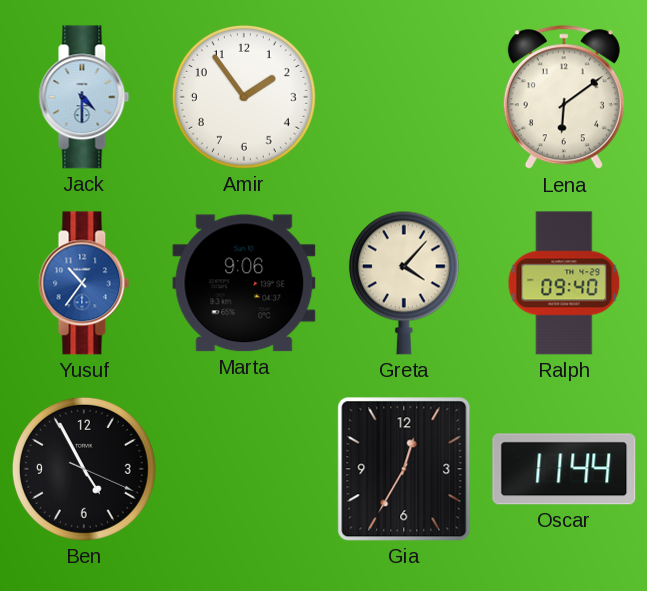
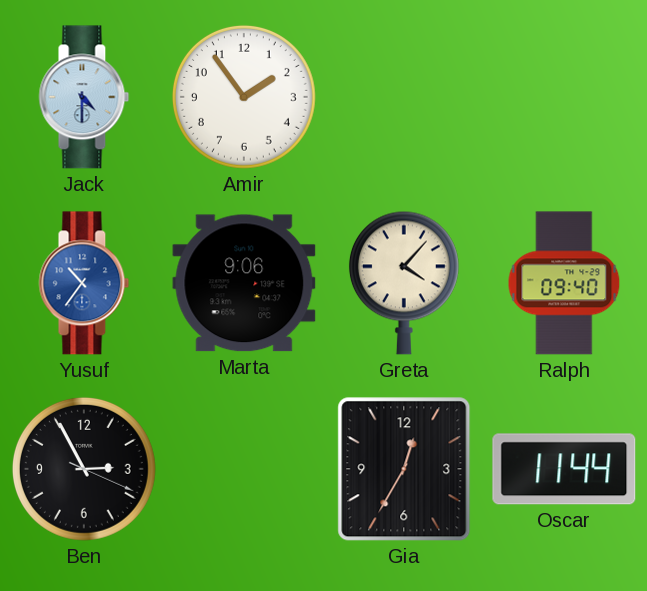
Lena: 6:09 -> none
Ben: 4:55 -> 2:55
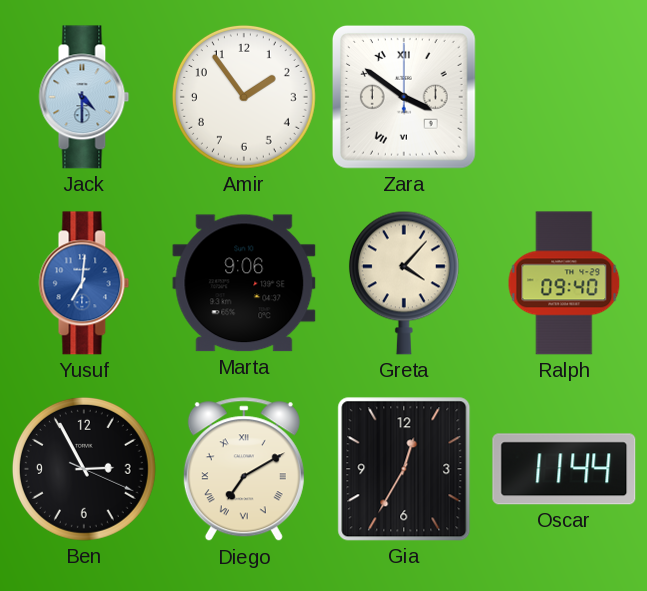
Zara: none -> 3:51
Yusuf: 10:36 -> 7:01
Diego: none -> 7:10
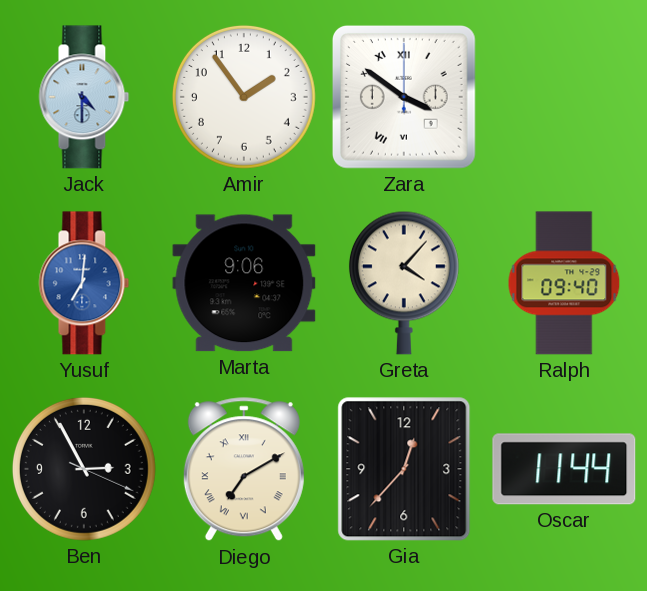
Gia: 12:35 -> 12:37
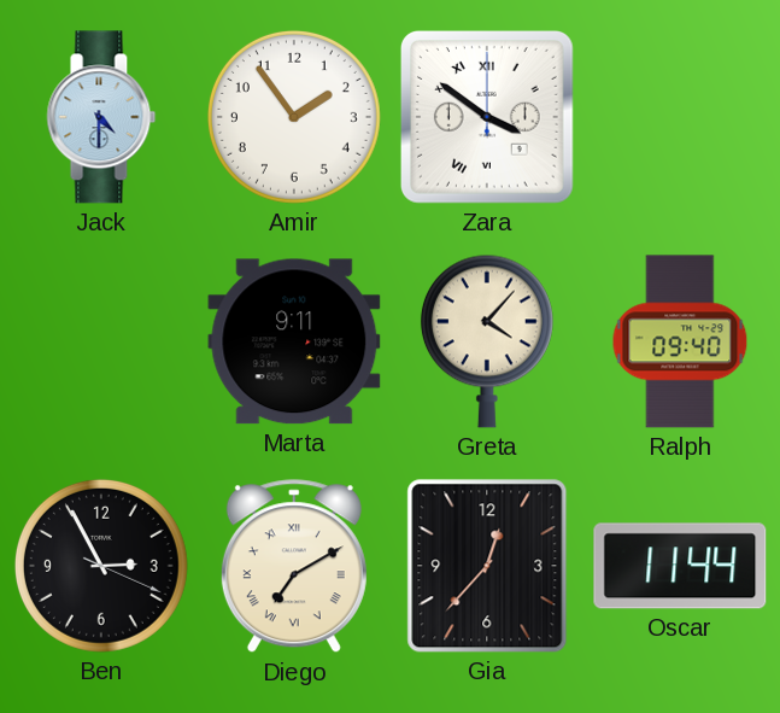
Yusuf: 7:01 -> none
Marta: 9:06 -> 9:11
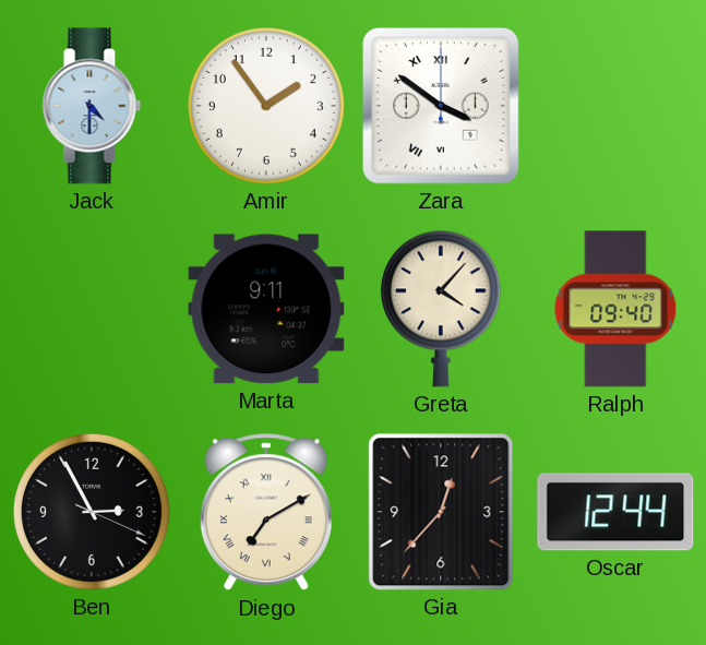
Oscar: 11:44 -> 12:44
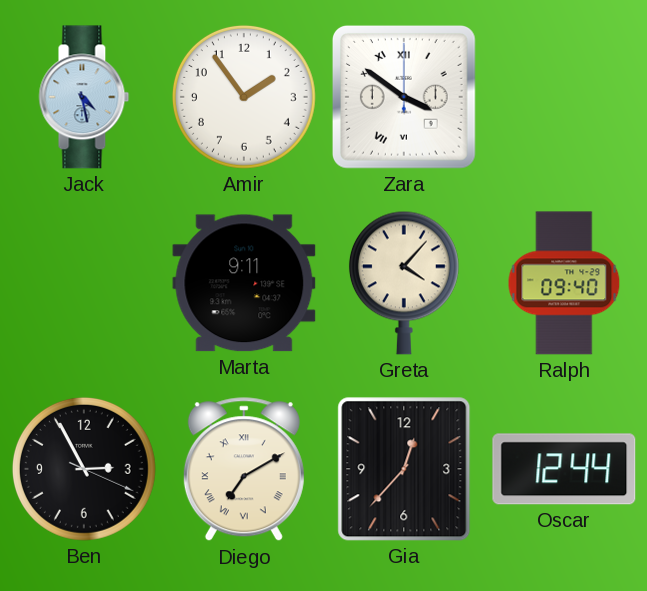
Jack: 4:30 -> 4:28
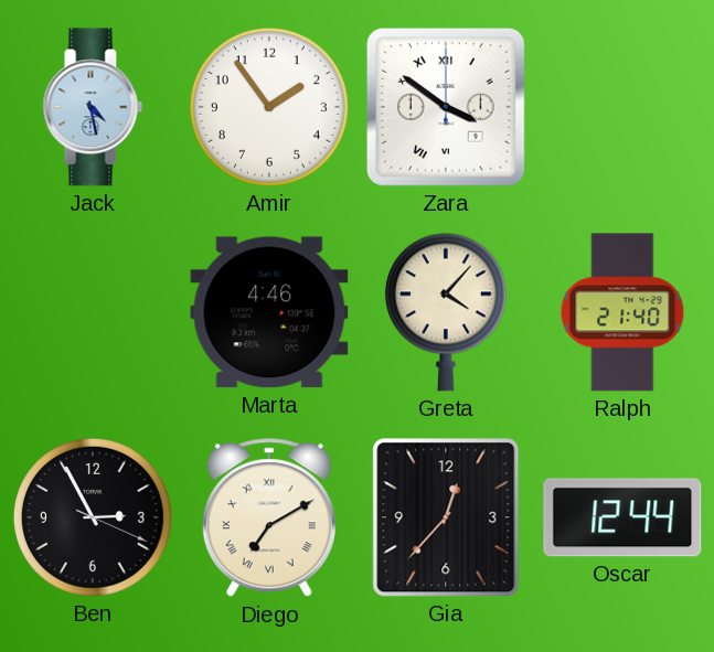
Marta: 9:11 -> 4:46
Ralph: 09:40 -> 21:40
